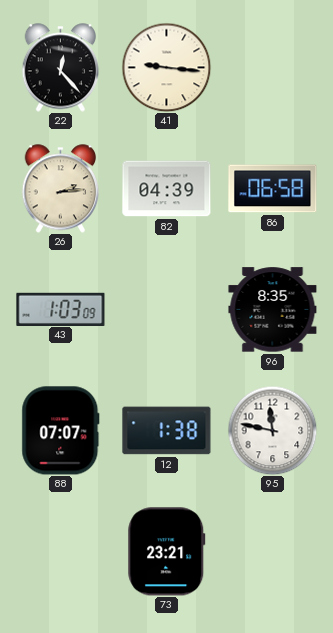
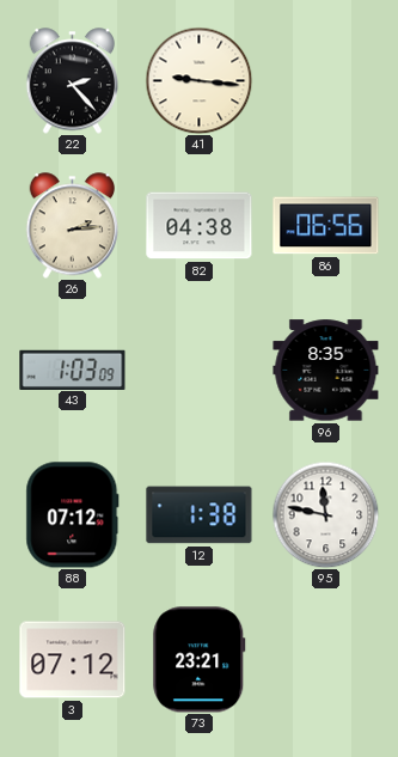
22: 12:23 -> 2:23
82: 04:39 -> 04:38
86: 06:58 -> 06:56
88: 07:07 -> 07:12
3: none -> 07:12
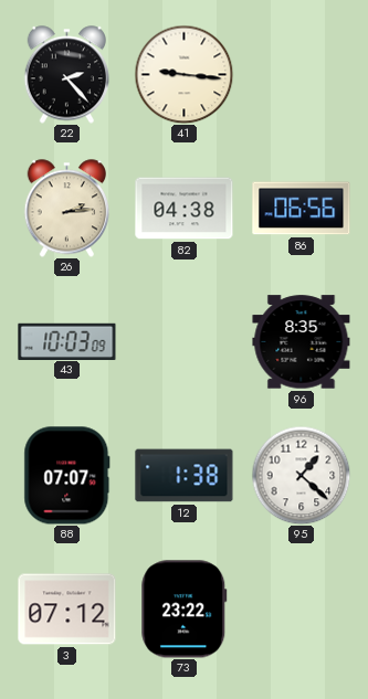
43: 1:03 -> 10:03
88: 07:12 -> 07:07
95: 11:47 -> 1:22
73: 23:21 -> 23:22
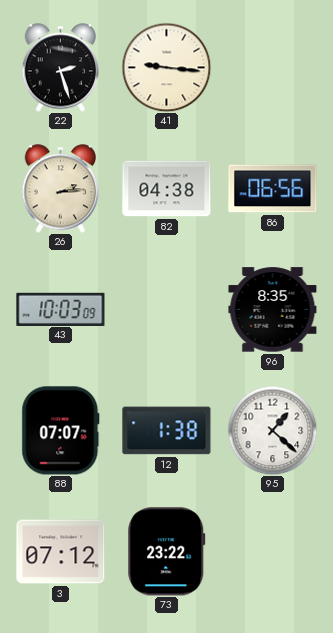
22: 2:23 -> 2:27
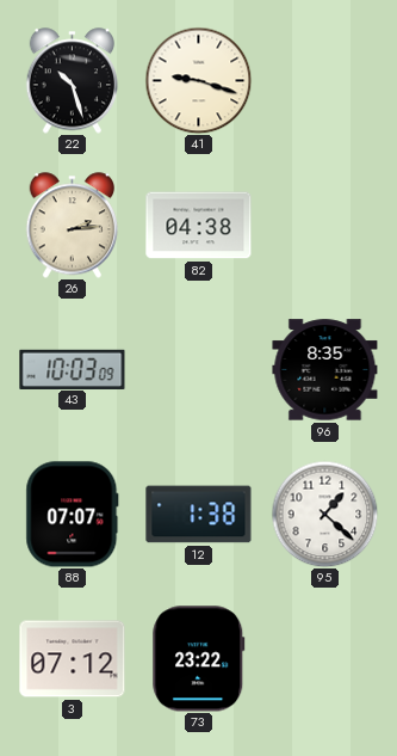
22: 2:27 -> 10:27
41: 9:16 -> 9:18
86: 06:56 -> none
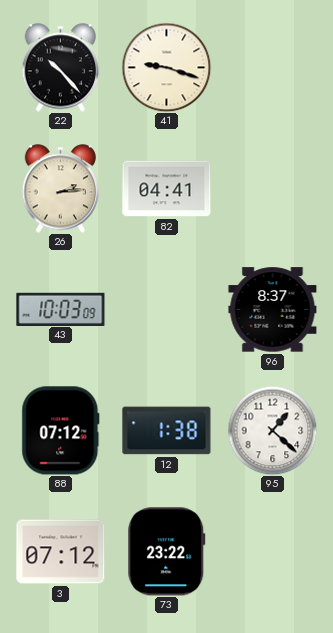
22: 10:27 -> 10:23
82: 04:38 -> 04:41
96: 8:35 -> 8:37
88: 07:07 -> 07:12
